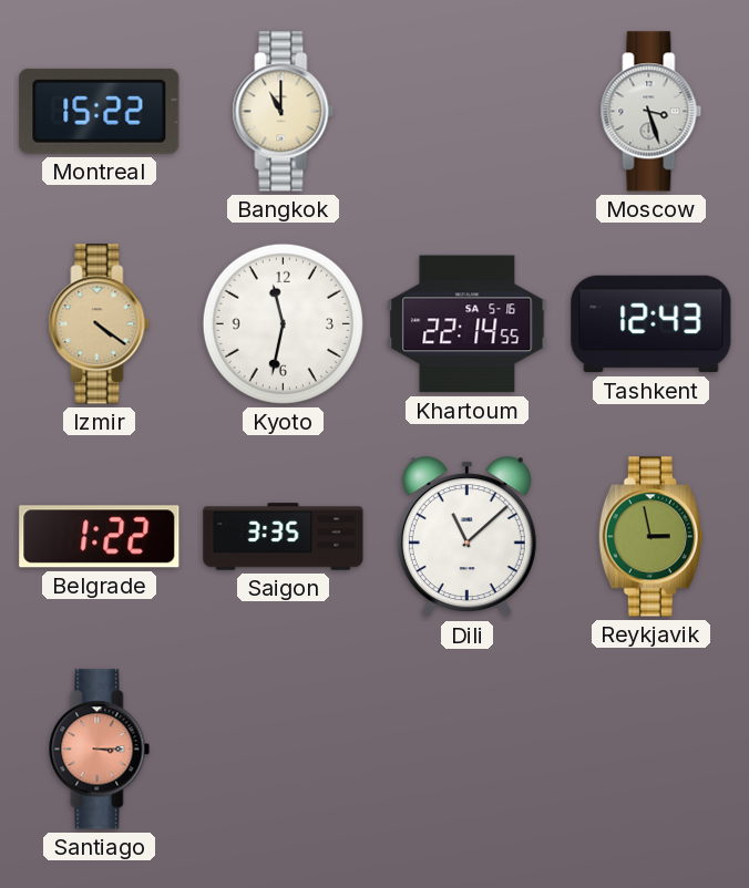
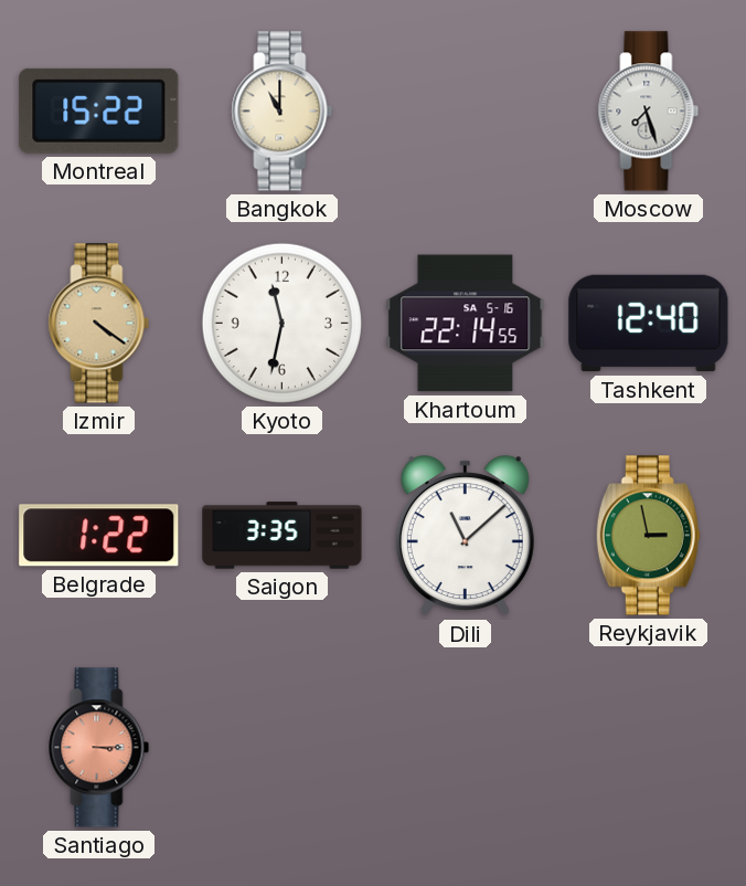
Moscow: 3:27 -> 7:27
Tashkent: 12:43 -> 12:40
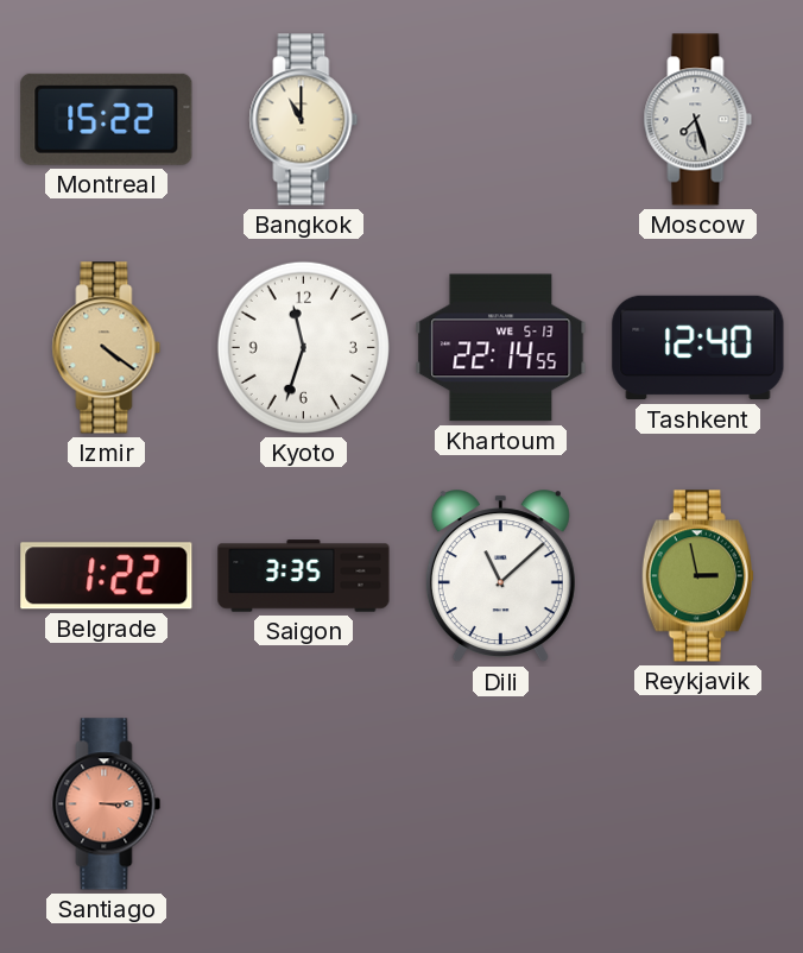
Kyoto: 11:32 -> 11:33
Khartoum date: SA 5-16 -> WE 5-13
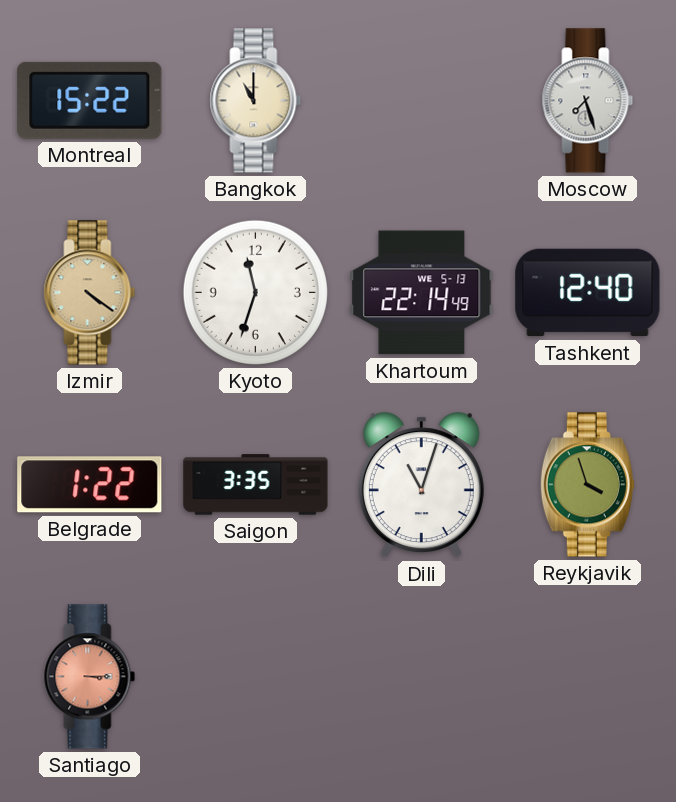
Khartoum: 22:14:55 -> 22:14:49
Dili: 11:08 -> 11:03
Reykjavik: 2:58 -> 3:57
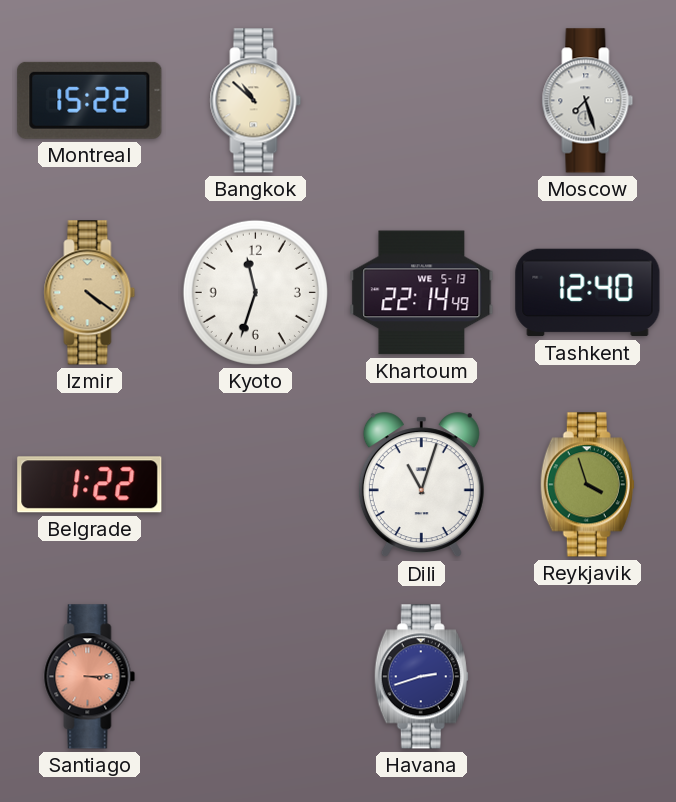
Bangkok: 11:00 -> 10:52
Saigon: 3:35 -> none
Havana: none -> 2:42
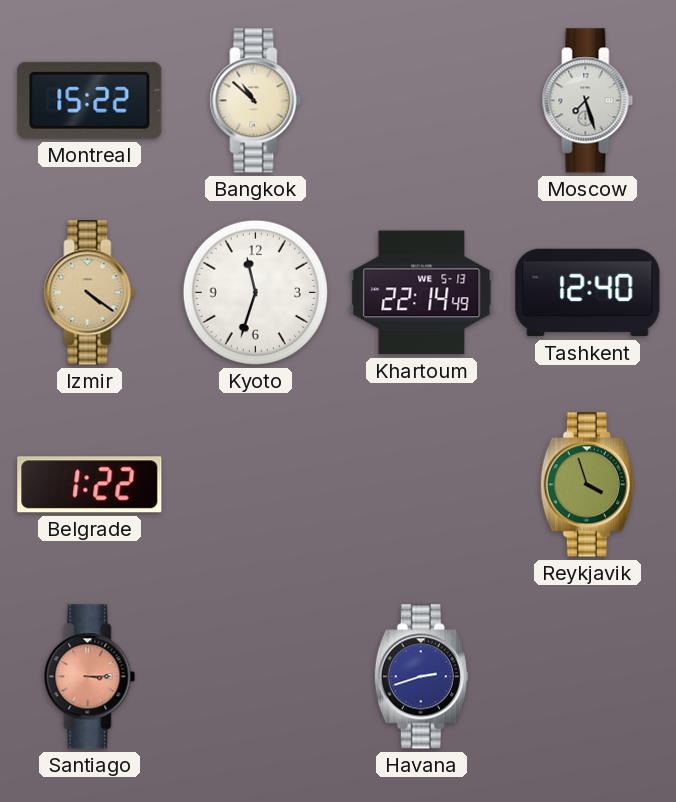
Dili: 11:03 -> none
